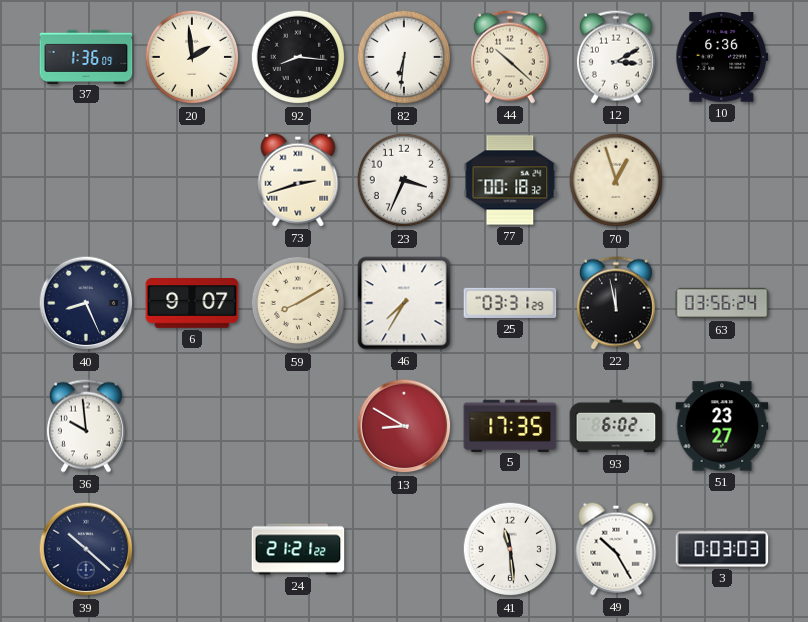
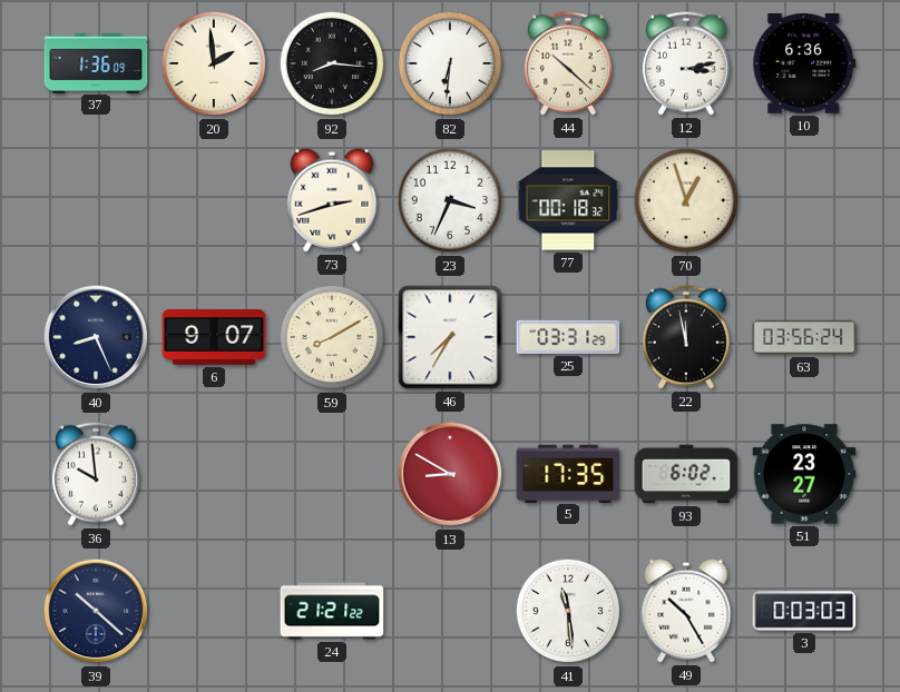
12: 3:10 -> 3:13
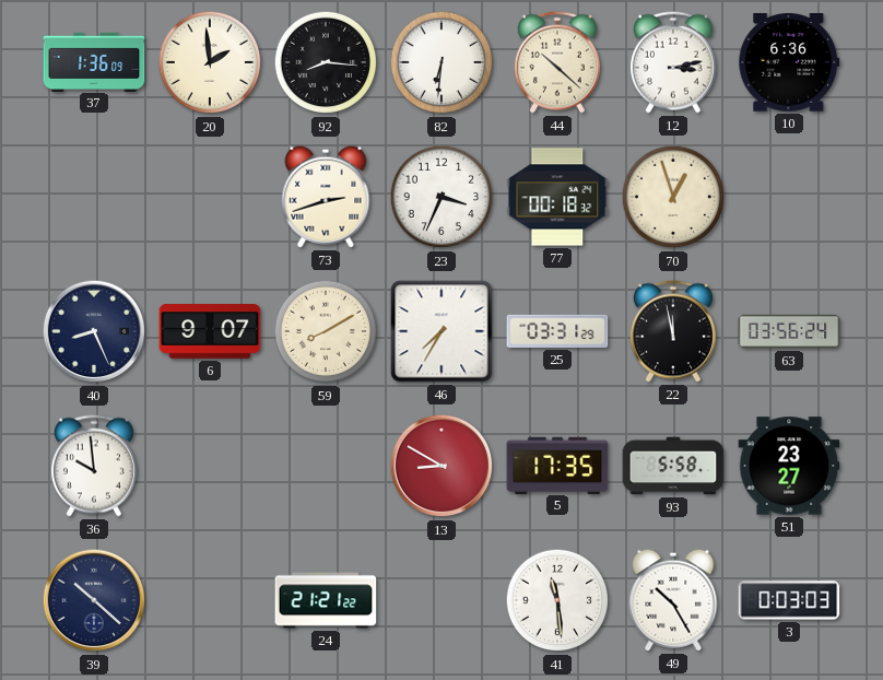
93: 6:02 -> 5:58
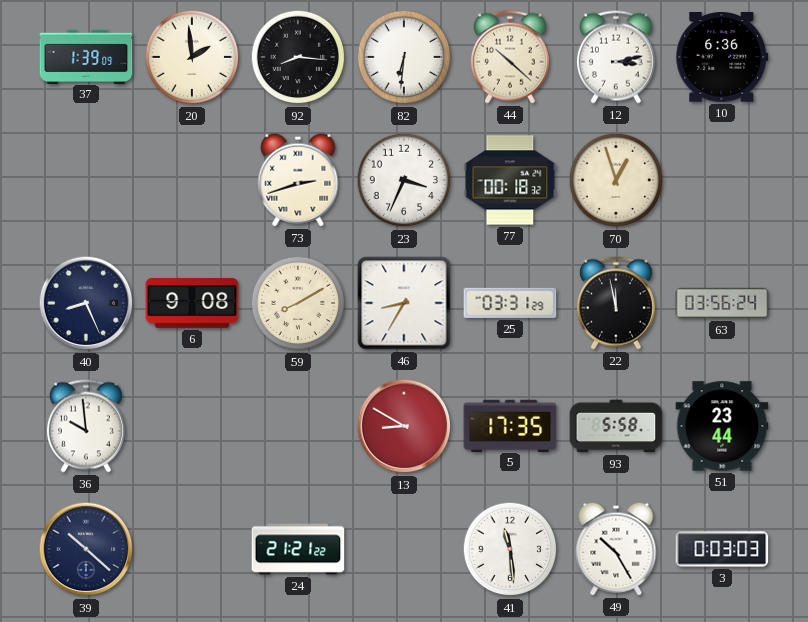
37: 1:36 -> 1:39
6: 9:07 -> 9:08
46: 7:35 -> 8:35
51: 23:27 -> 23:44
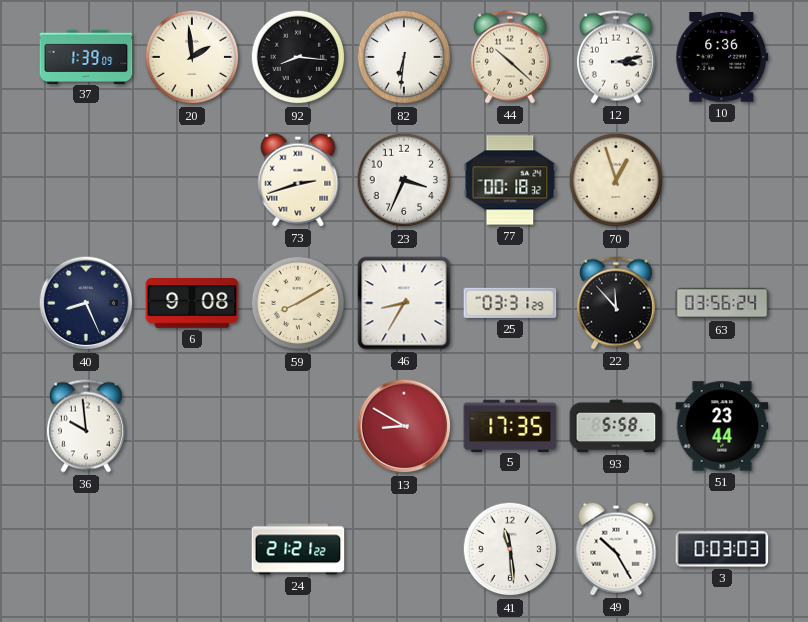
22: 11:58 -> 11:53
39: 10:22 -> none
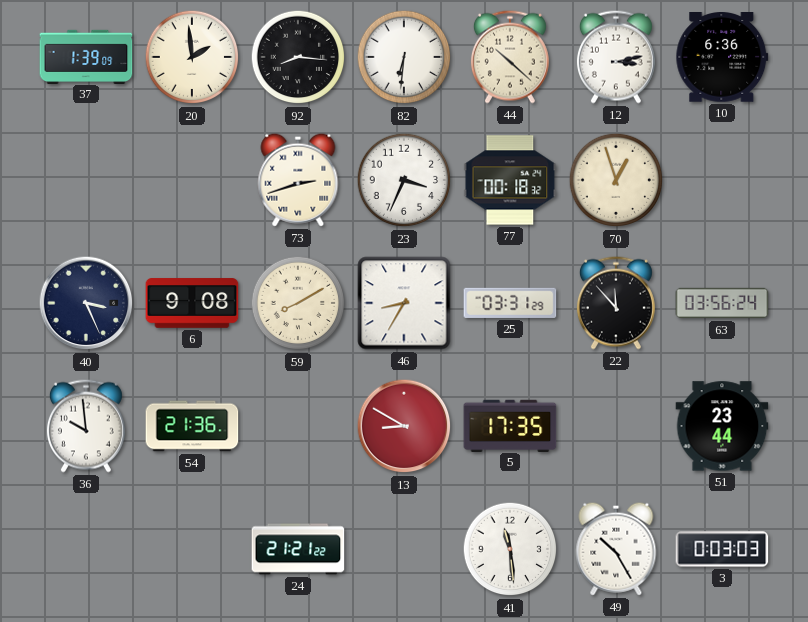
40: 8:26 -> 3:26
54: none -> 21:36
93: 5:58 -> none
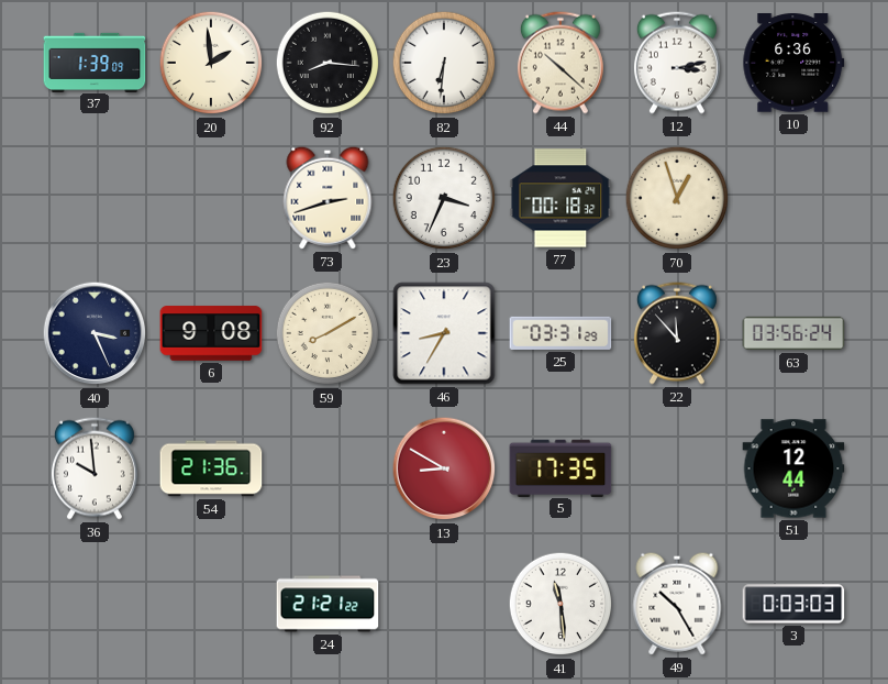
51: 23:44 -> 12:44
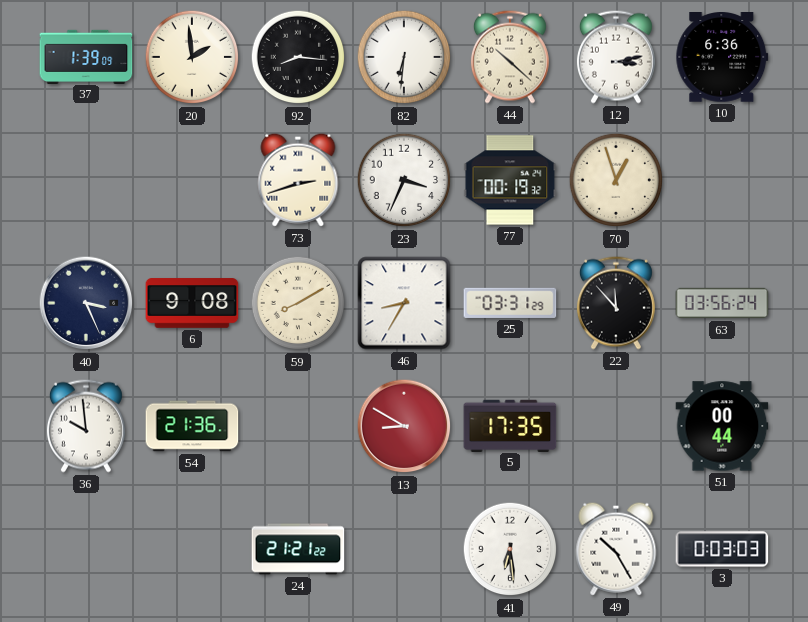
77: 00:18 -> 00:19
51: 12:44 -> 00:44
41: 11:29 -> 6:29
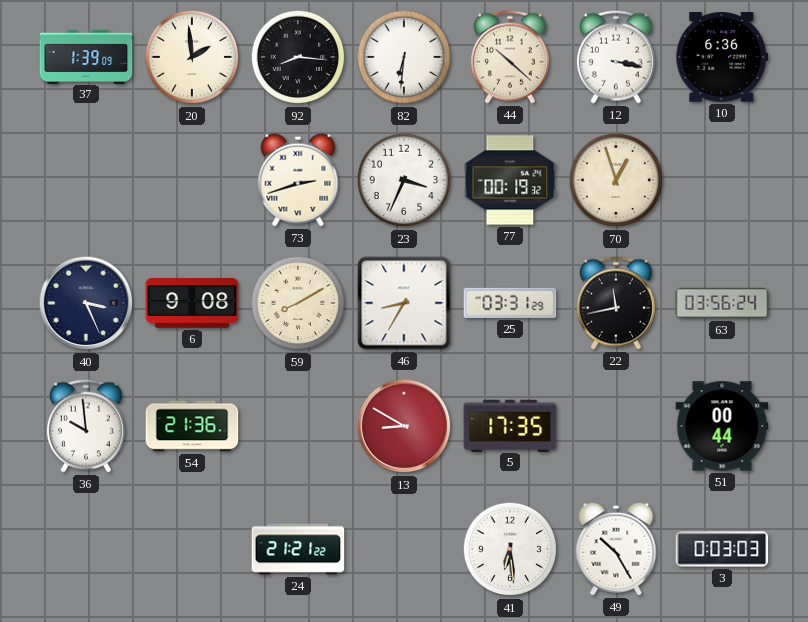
12: 3:13 -> 3:17
22: 11:53 -> 11:43
